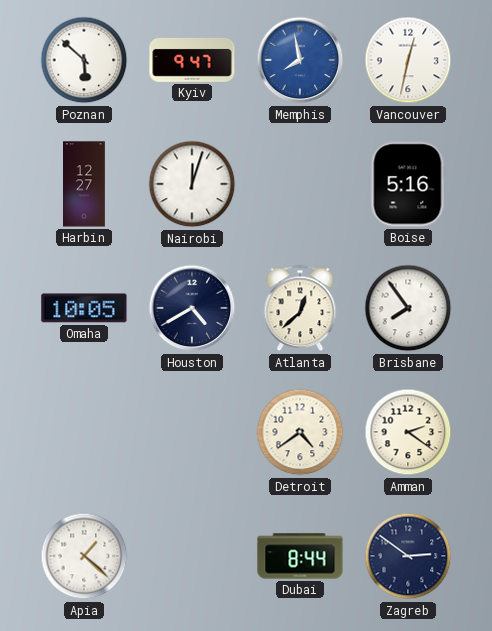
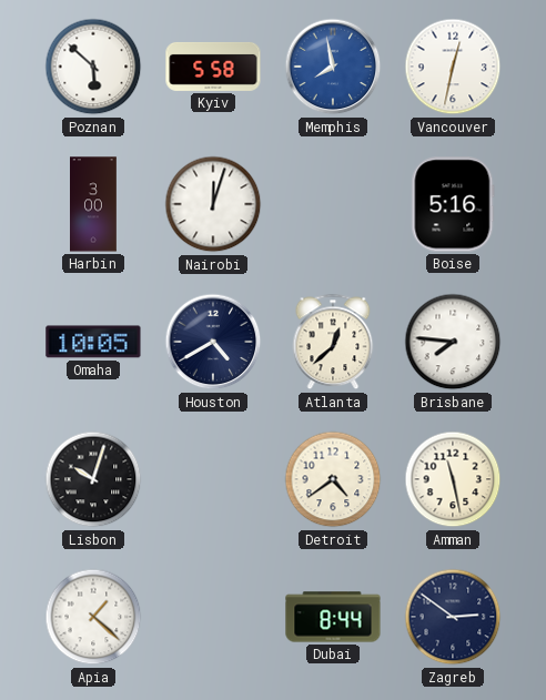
Kyiv: 9:47 -> 5:58
Harbin: 12:27 -> 3:00
Brisbane: 7:54 -> 7:46
Lisbon: none -> 10:03
Amman: 2:21 -> 11:28
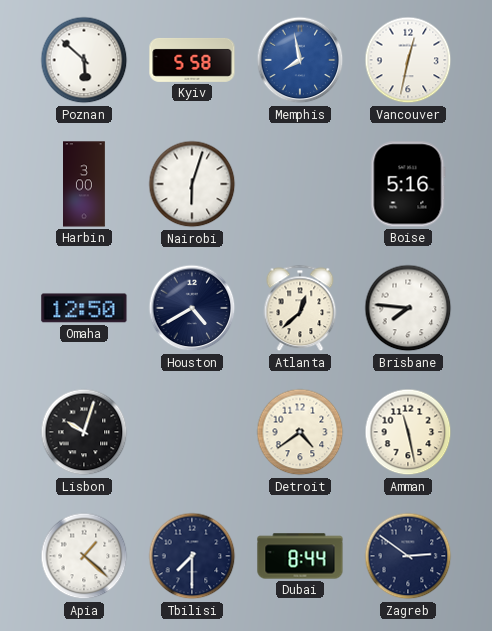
Nairobi: 12:03 -> 6:03
Omaha: 10:05 -> 12:50
Tbilisi: none -> 7:30
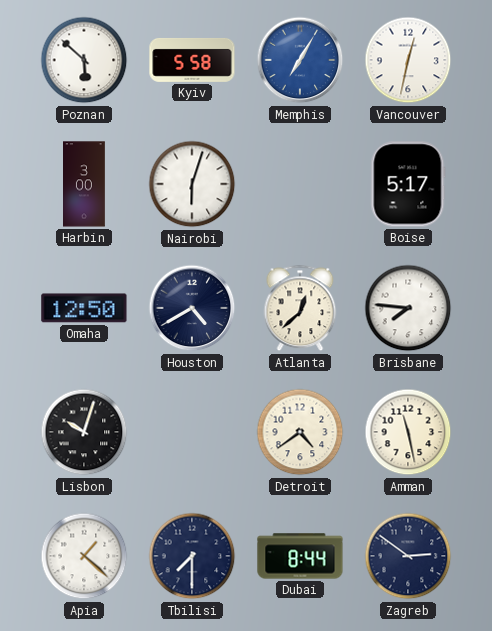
Memphis: 7:58 -> 7:05
Boise: 5:16 -> 5:17
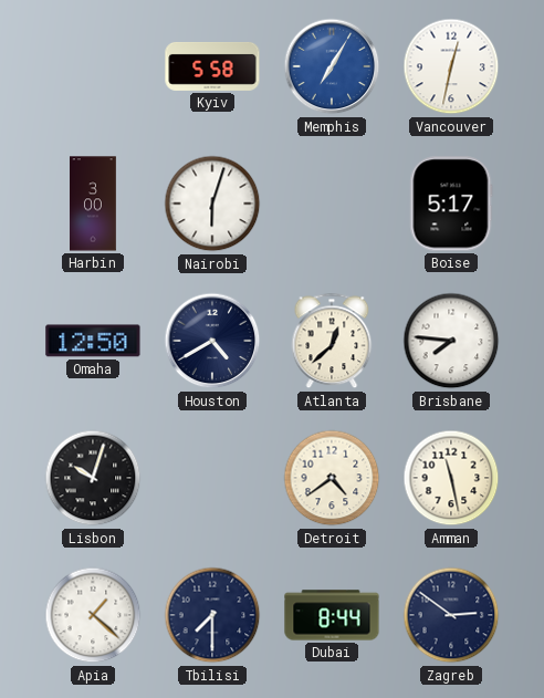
Poznan: 5:52 -> none
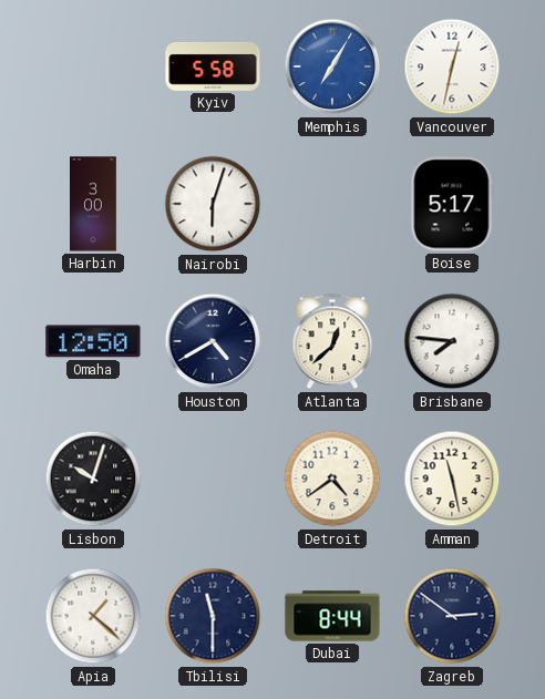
Tbilisi: 7:30 -> 11:30
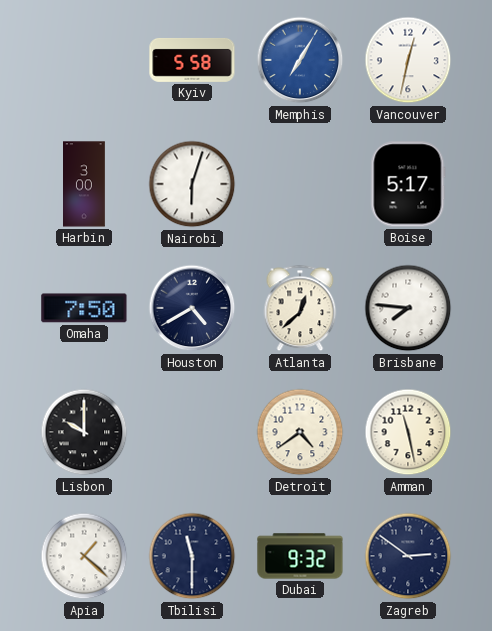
Omaha: 12:50 -> 7:50
Lisbon: 10:03 -> 10:00
Dubai: 8:44 -> 9:32
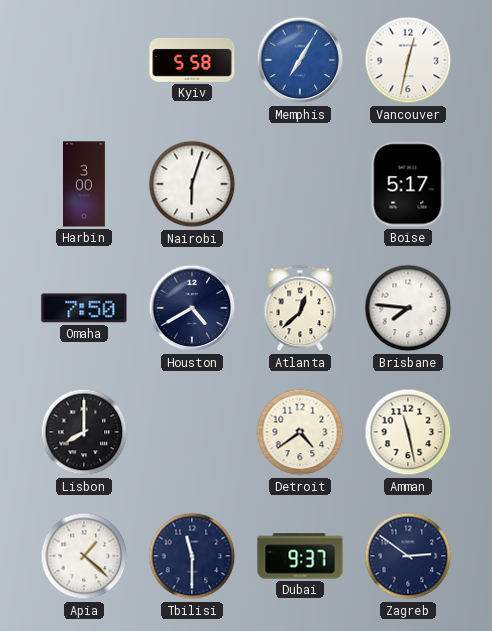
Lisbon: 10:00 -> 8:00
Dubai: 9:32 -> 9:37
